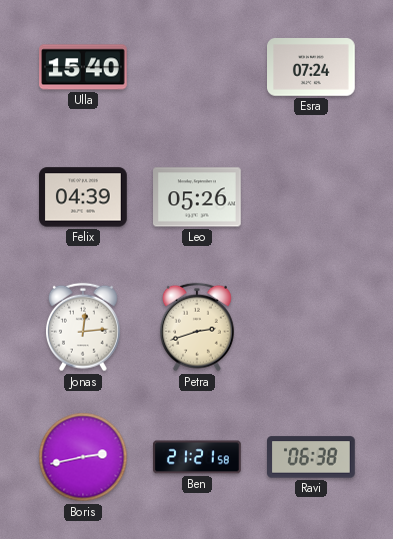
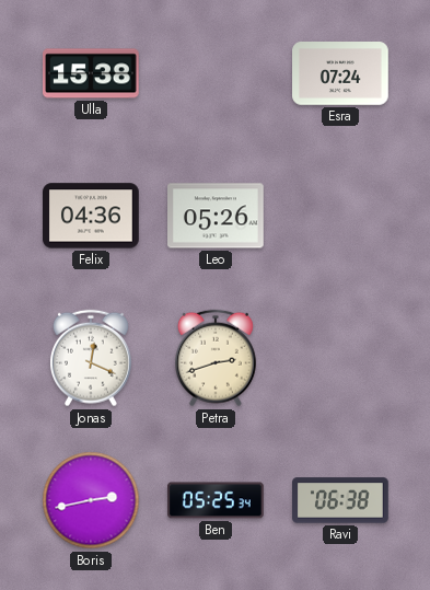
Ulla: 15:40 -> 15:38
Felix: 04:39 -> 04:36
Jonas: 12:14 -> 12:19
Ben: 21:21 -> 05:25
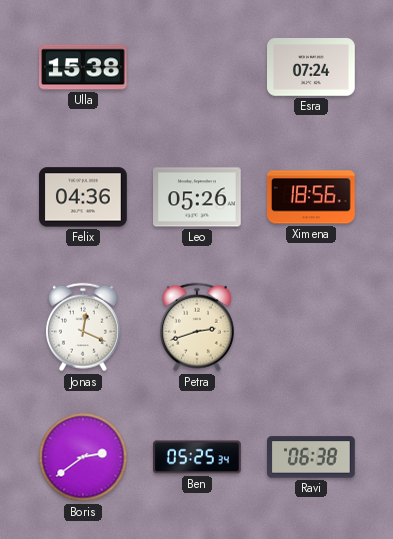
Ximena: none -> 18:56
Boris: 2:43 -> 2:39
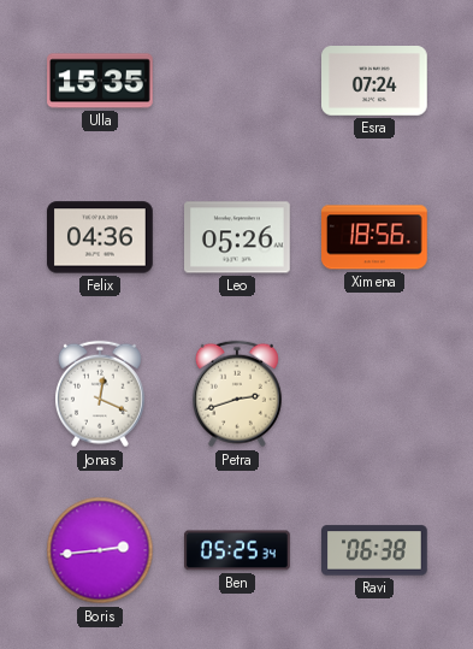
Ulla: 15:38 -> 15:35
Boris: 2:39 -> 2:44
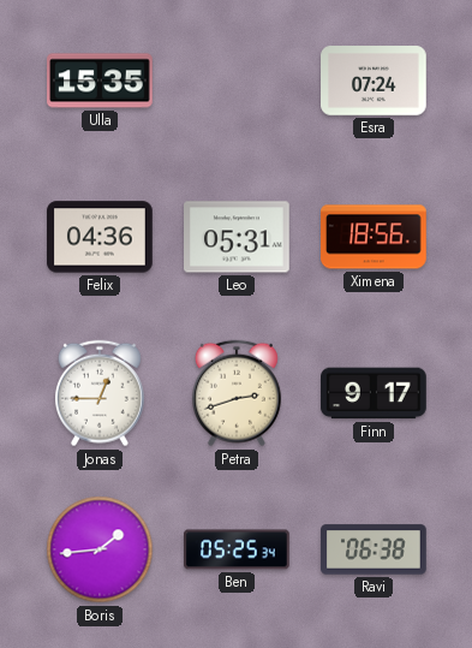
Leo: 05:26 -> 05:31
Jonas: 12:19 -> 12:45
Finn: none -> 9:17
Boris: 2:44 -> 1:44
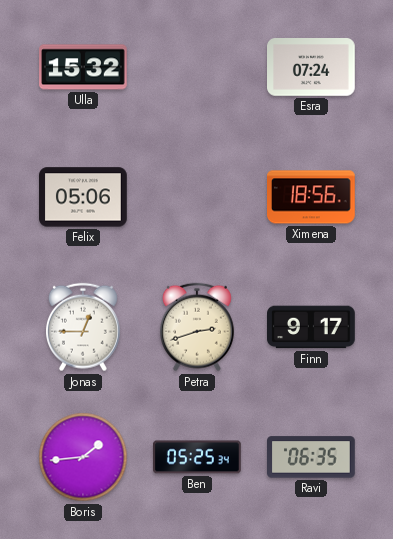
Ulla: 15:35 -> 15:32
Felix: 04:36 -> 05:06
Leo: 05:31 -> none
Ravi: 06:38 -> 06:35
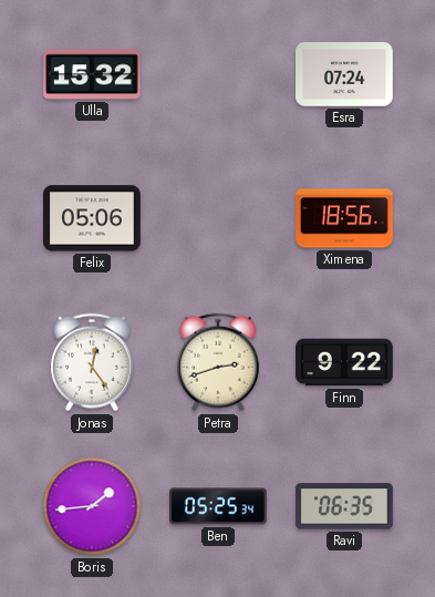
Jonas: 12:45 -> 12:24
Finn: 9:17 -> 9:22
